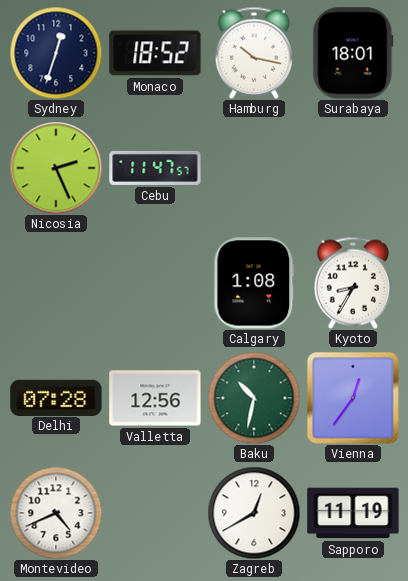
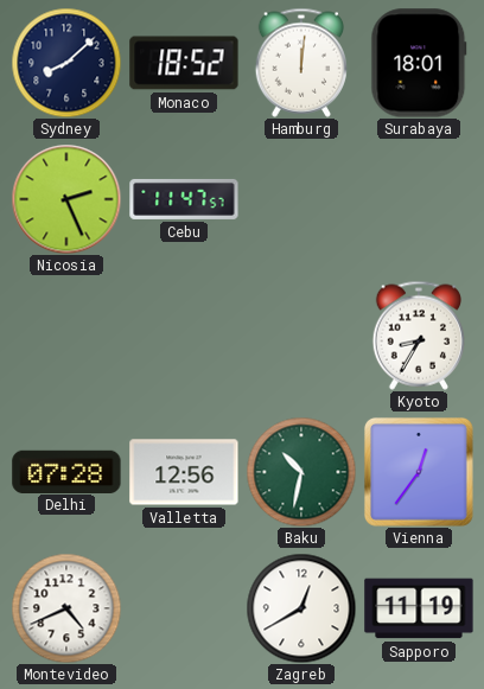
Sydney: 12:33 -> 8:08
Hamburg: 10:17 -> 12:01
Calgary: 1:08 -> none
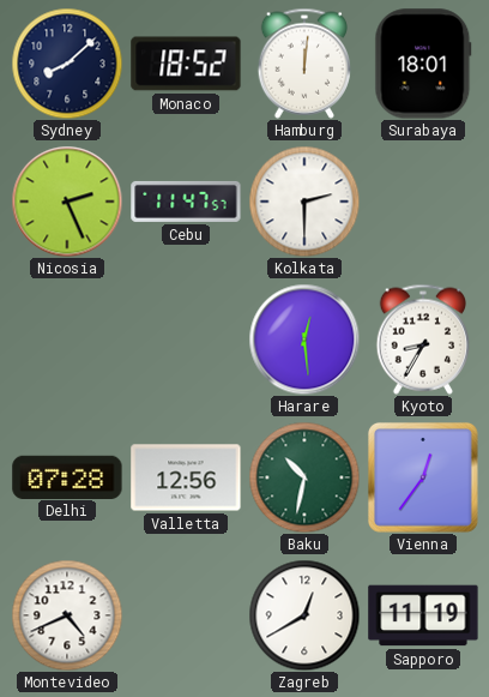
Kolkata: none -> 2:30
Harare: none -> 12:29
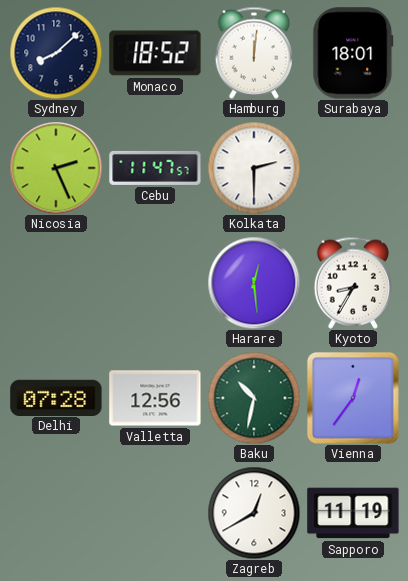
Montevideo: 4:41 -> none
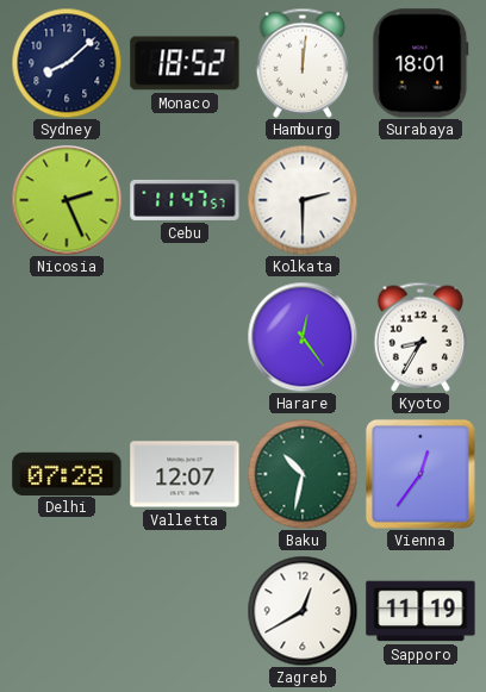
Harare: 12:29 -> 12:24
Valletta: 12:56 -> 12:07
